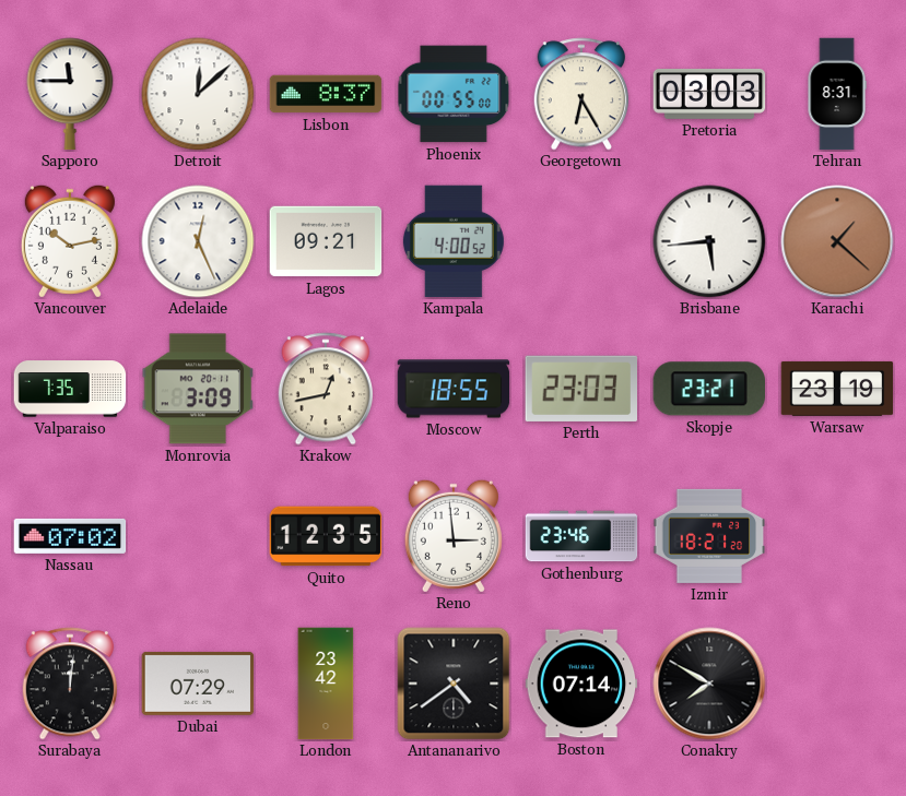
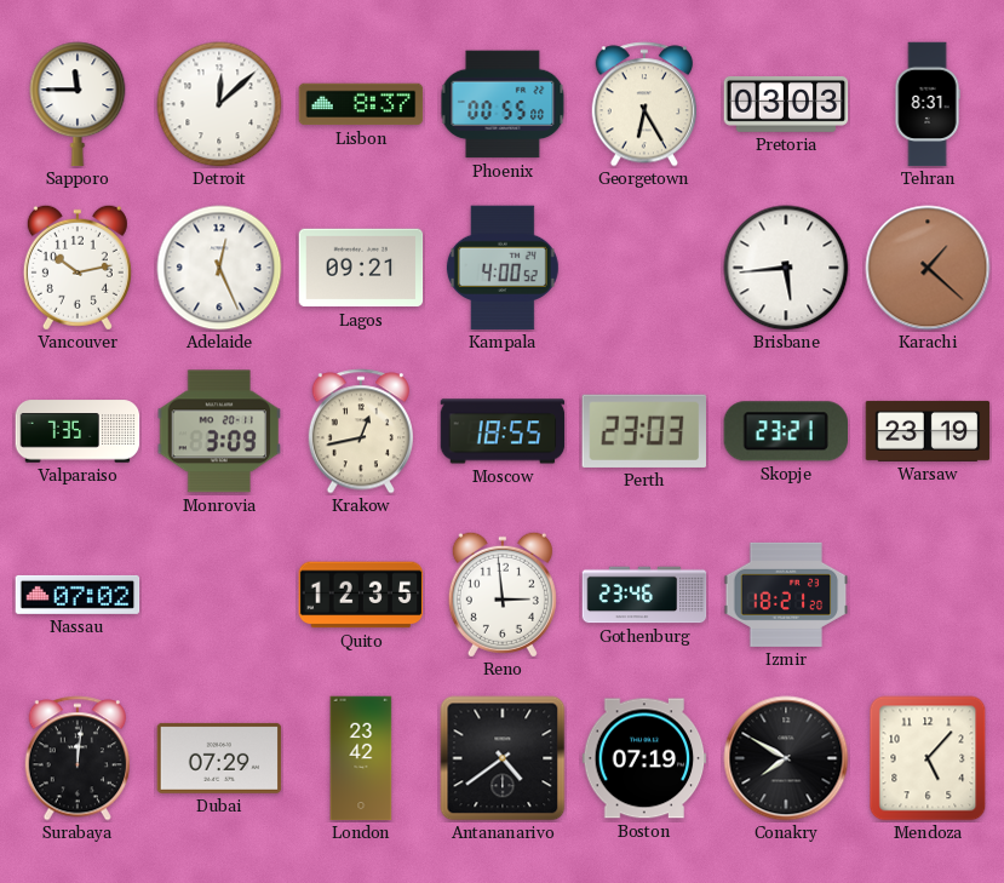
Boston: 07:14 -> 07:19
Mendoza: none -> 5:07
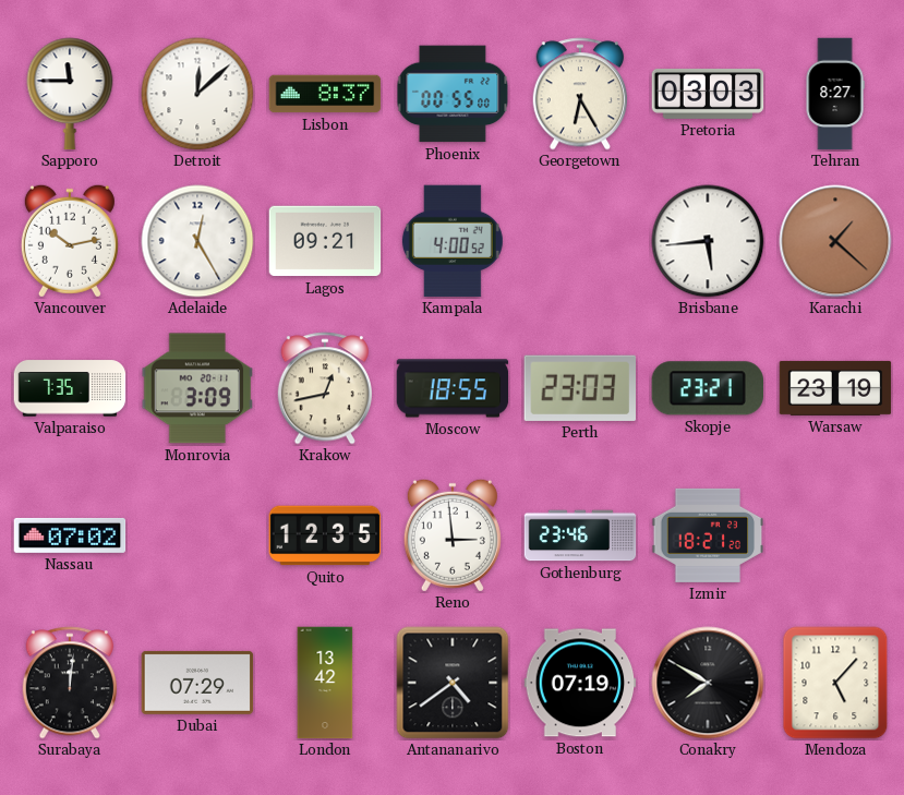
Tehran: 8:31 -> 8:27
Adelaide: 12:26 -> 12:25
London: 23:42 -> 13:42
